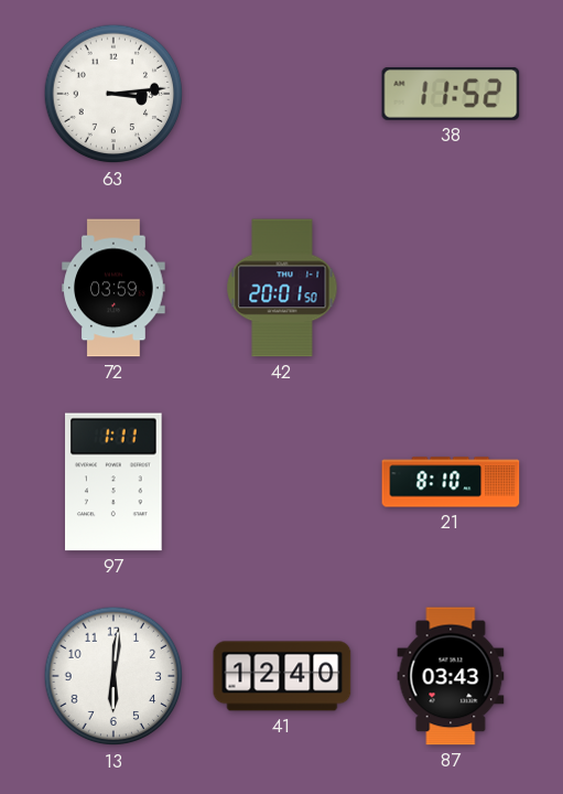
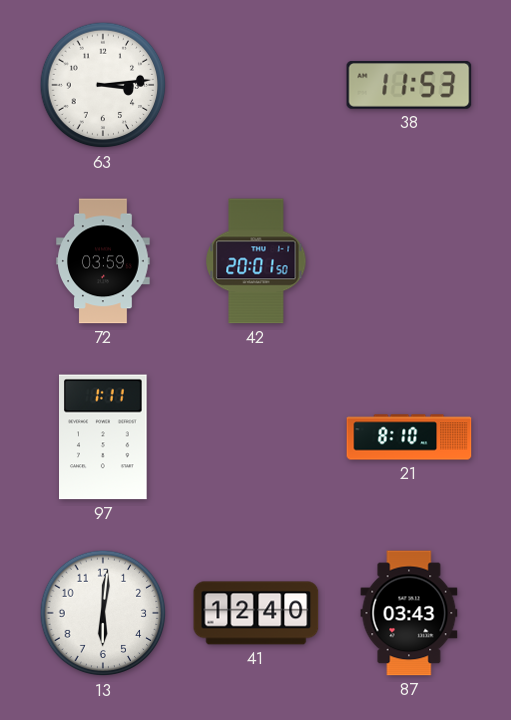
38: 11:52 -> 11:53
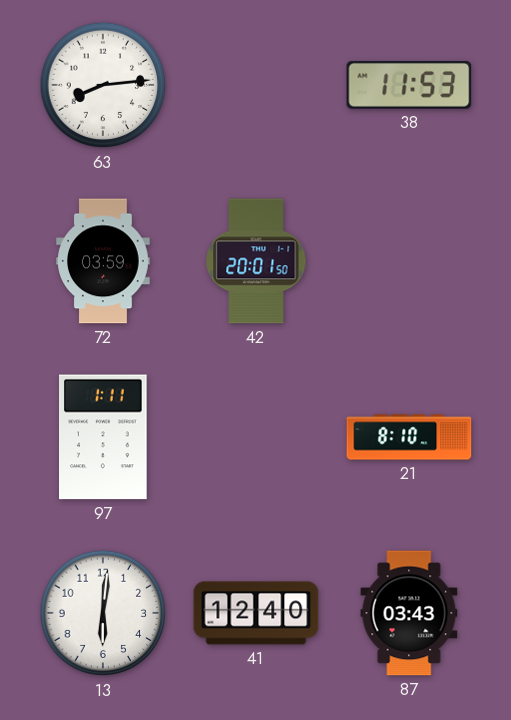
63: 3:14 -> 8:14
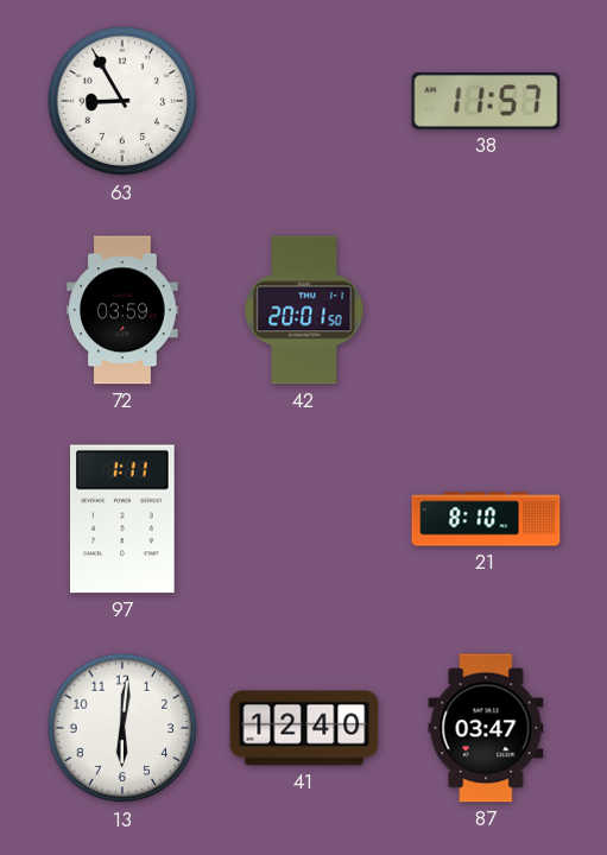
63: 8:14 -> 8:55
38: 11:53 -> 11:57
87: 03:43 -> 03:47
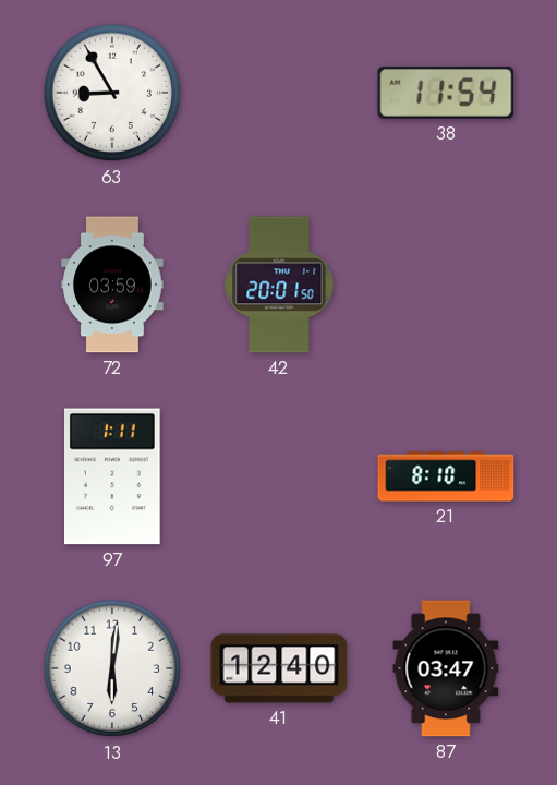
38: 11:57 -> 11:54
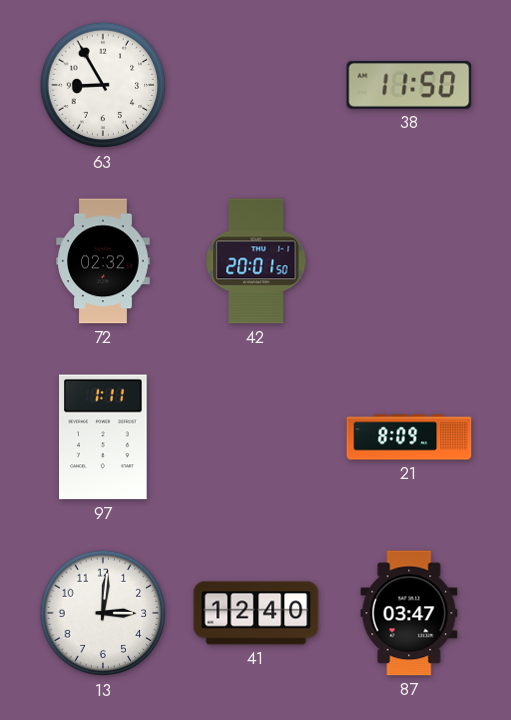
38: 11:54 -> 11:50
72: 03:59 -> 02:32
21: 8:10 -> 8:09
13: 6:01 -> 3:01
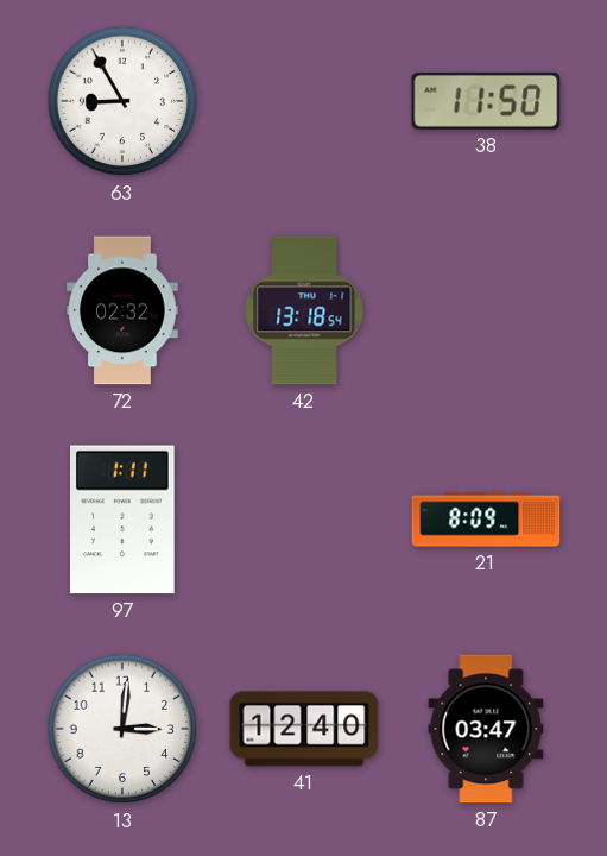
42: 20:01 -> 13:18
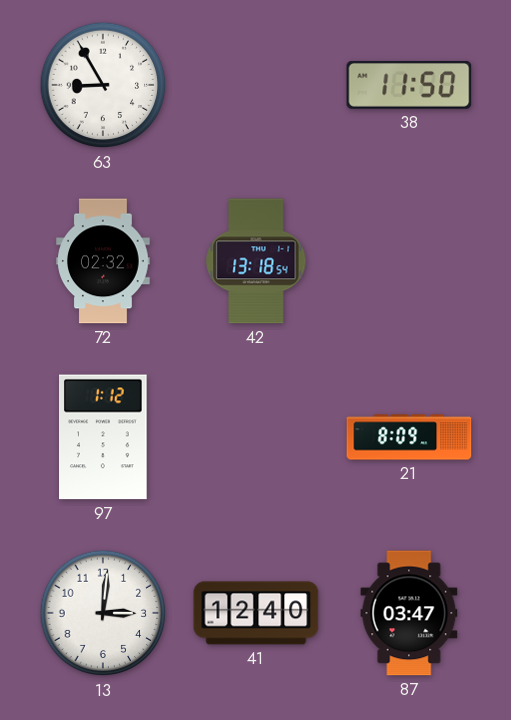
97: 1:11 -> 1:12
